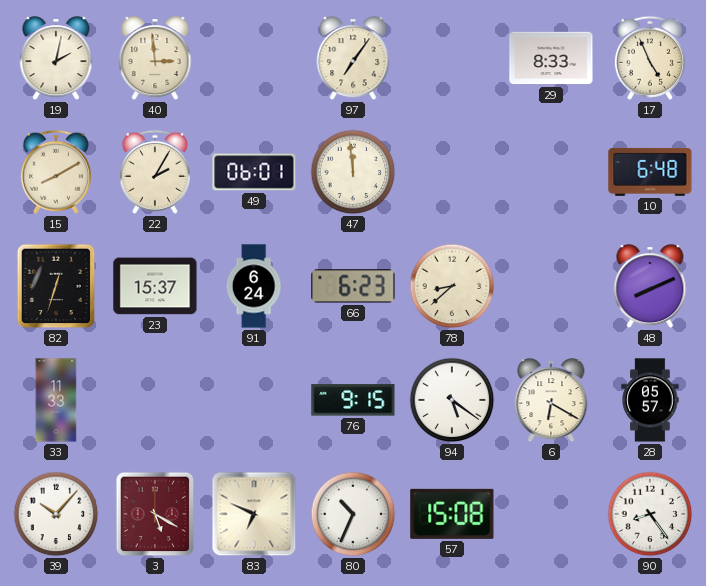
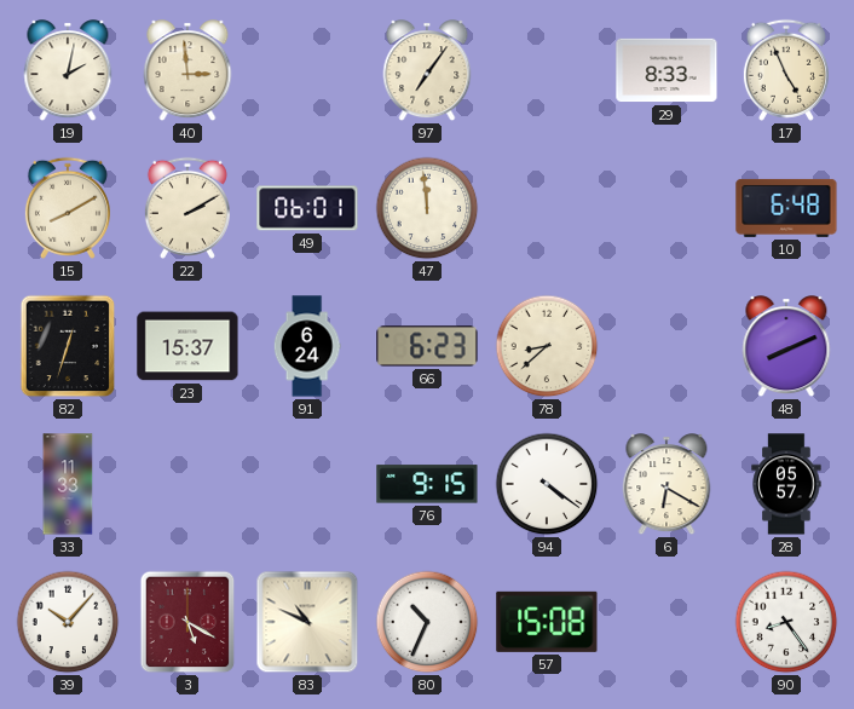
22: 2:05 -> 2:10
94: 5:21 -> 4:21
83: 6:49 -> 10:49
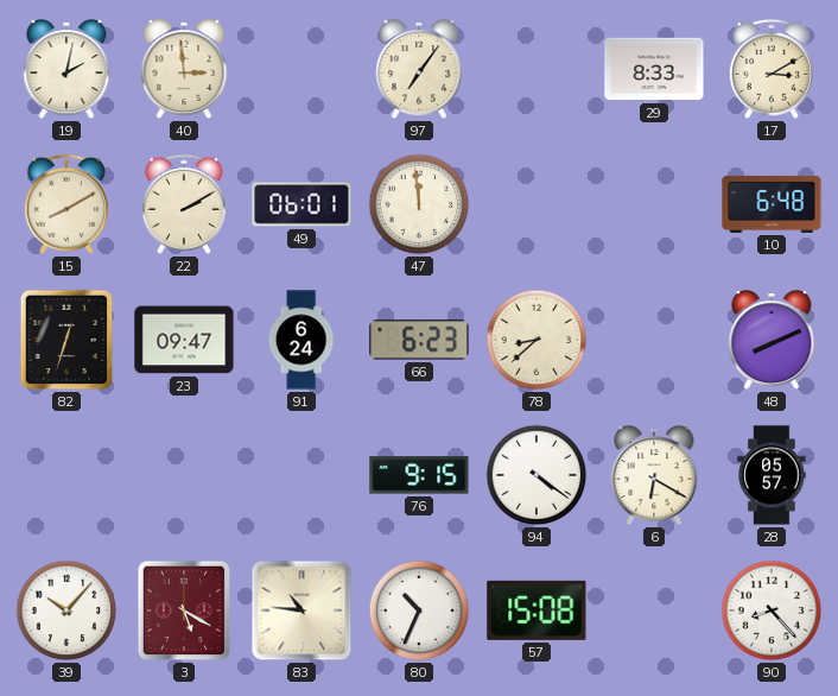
17: 4:56 -> 3:10
23: 15:37 -> 09:47
33: 11:33 -> none
83: 10:49 -> 10:46
90: 8:24 -> 8:23
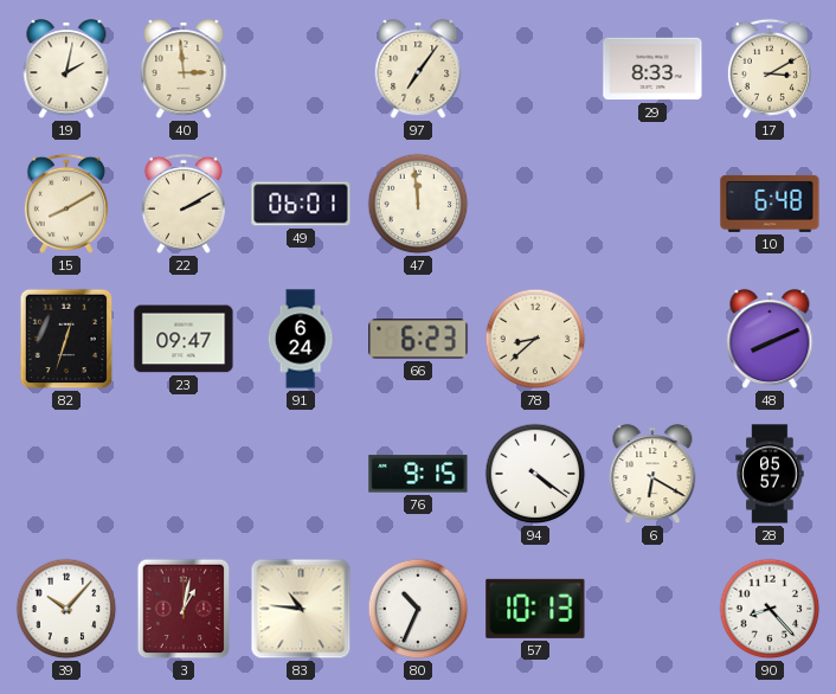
3: 5:20 -> 1:02
57: 15:08 -> 10:13
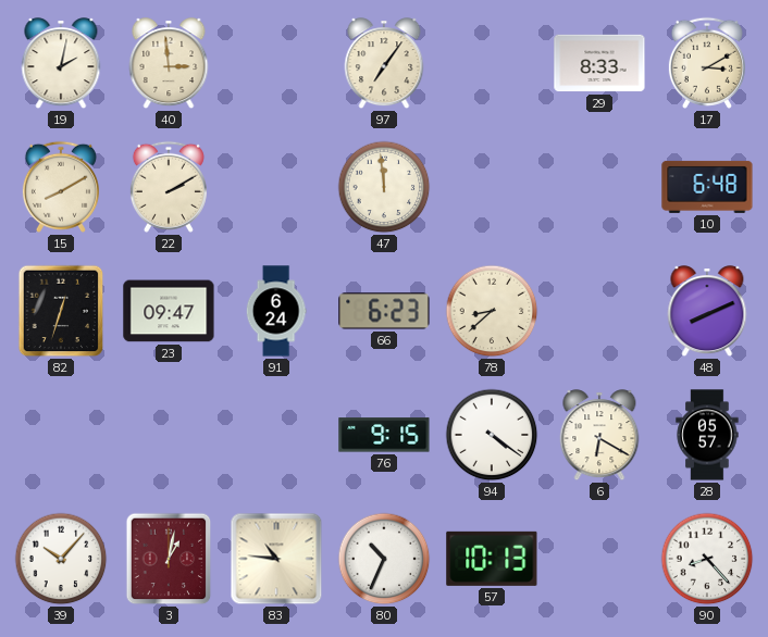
49: 06:01 -> none
